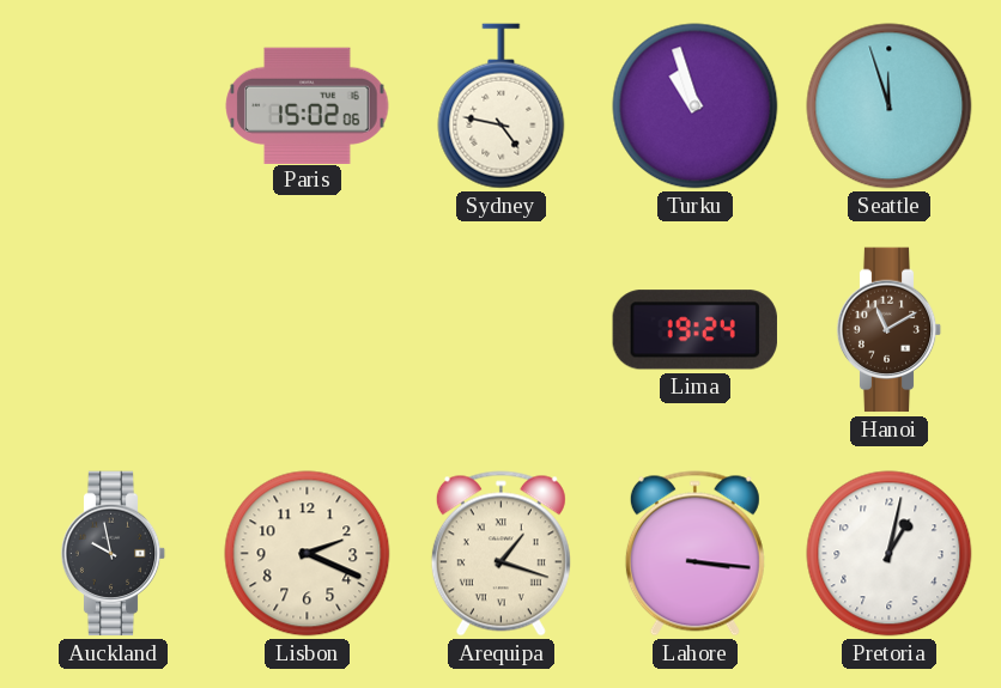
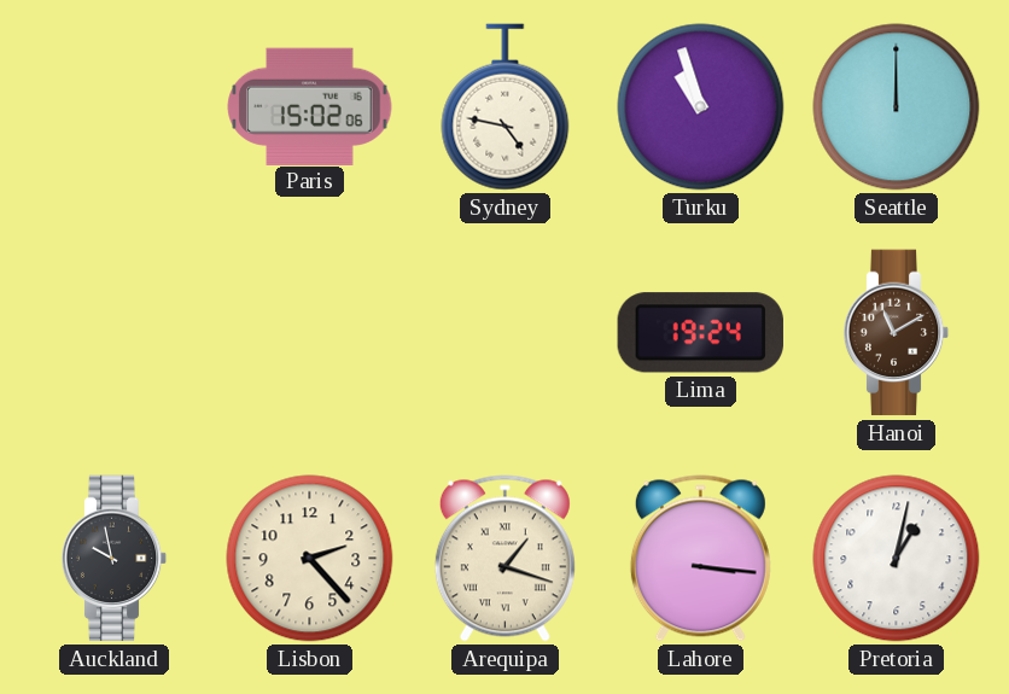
Seattle: 11:57 -> 12:00
Lisbon: 2:19 -> 2:23
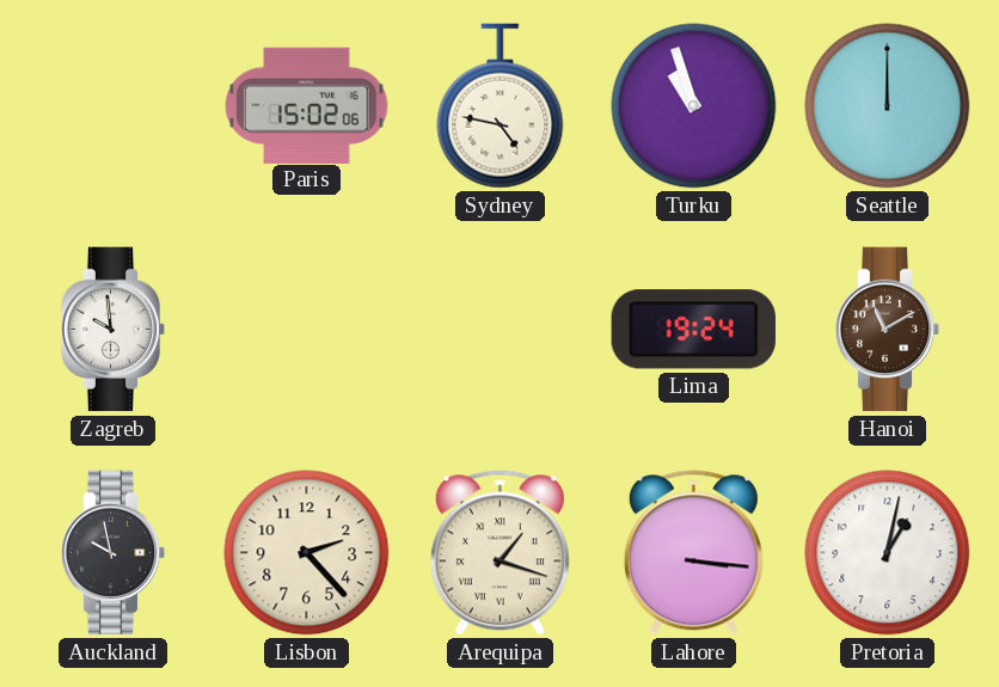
Zagreb: none -> 9:59
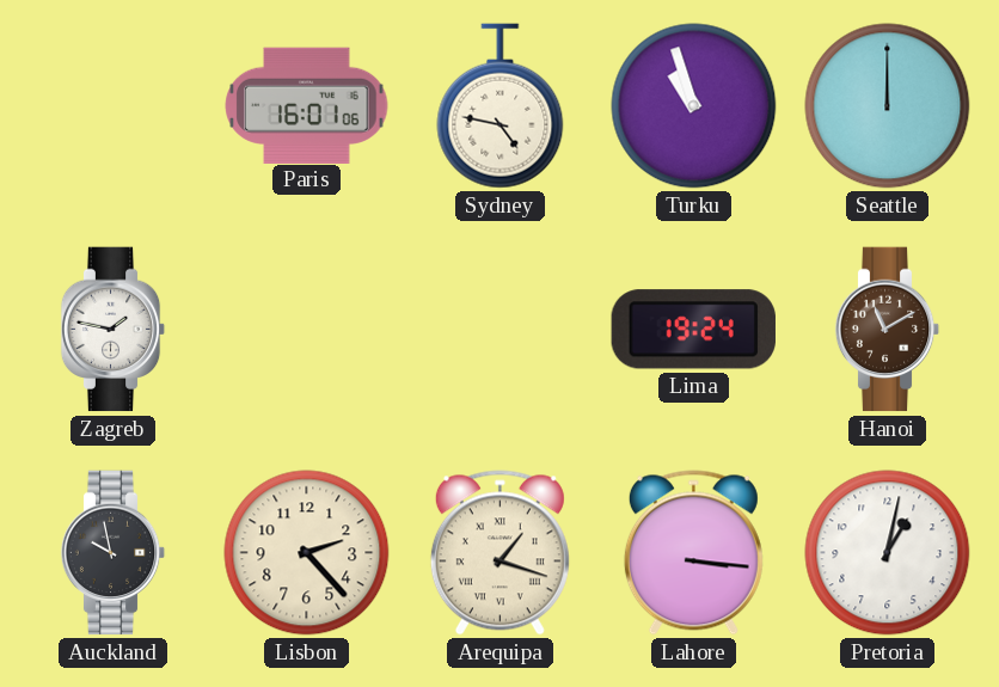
Paris: 15:02 -> 16:01
Zagreb: 9:59 -> 1:47
